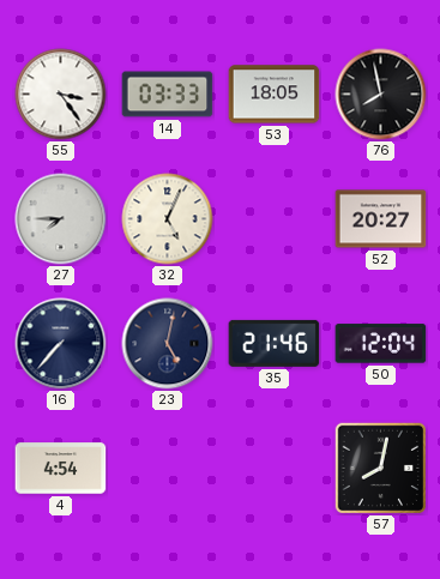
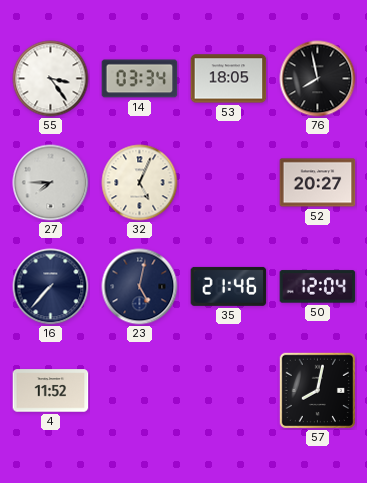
14: 03:33 -> 03:34
4: 4:54 -> 11:52
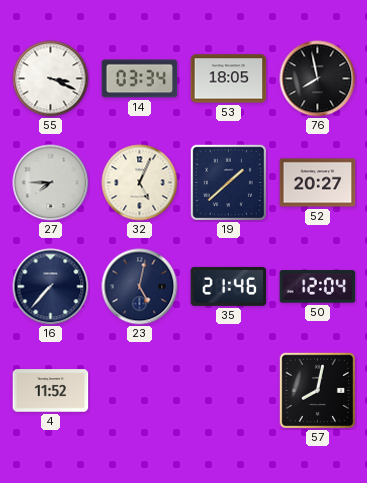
55: 3:24 -> 3:19
19: none -> 1:38
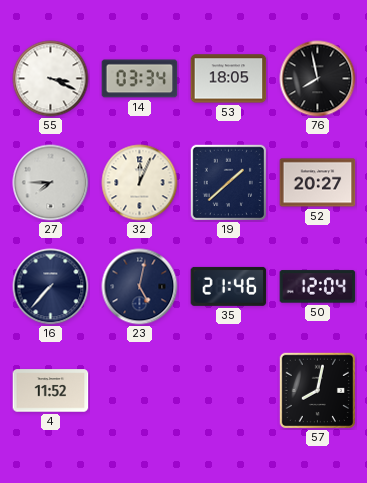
32: 5:04 -> 12:04
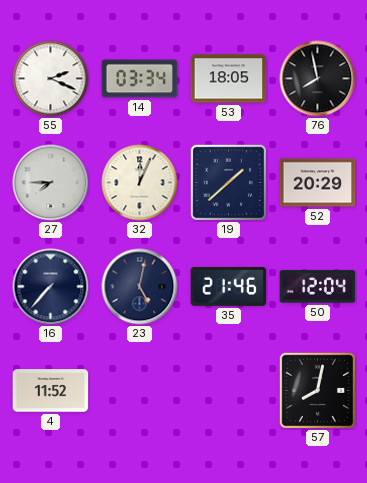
55: 3:19 -> 2:19
52: 20:27 -> 20:29
